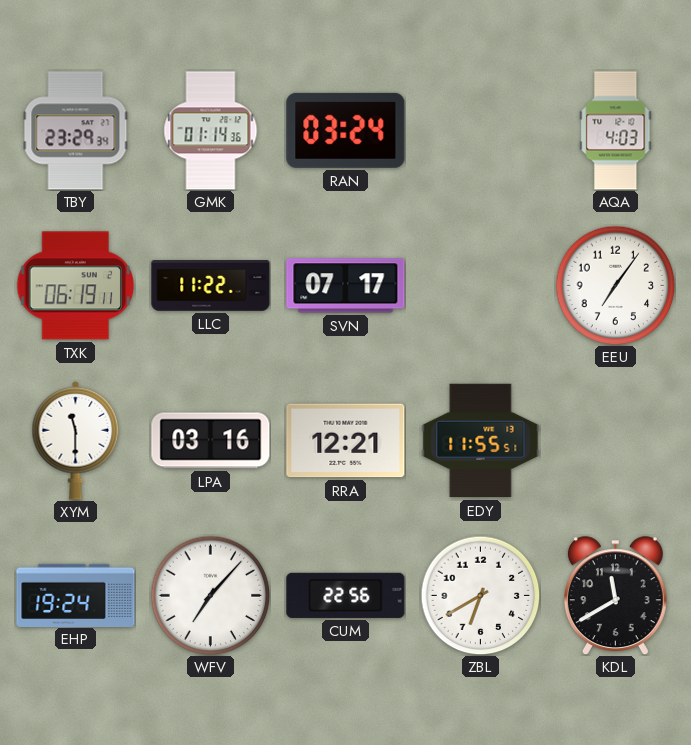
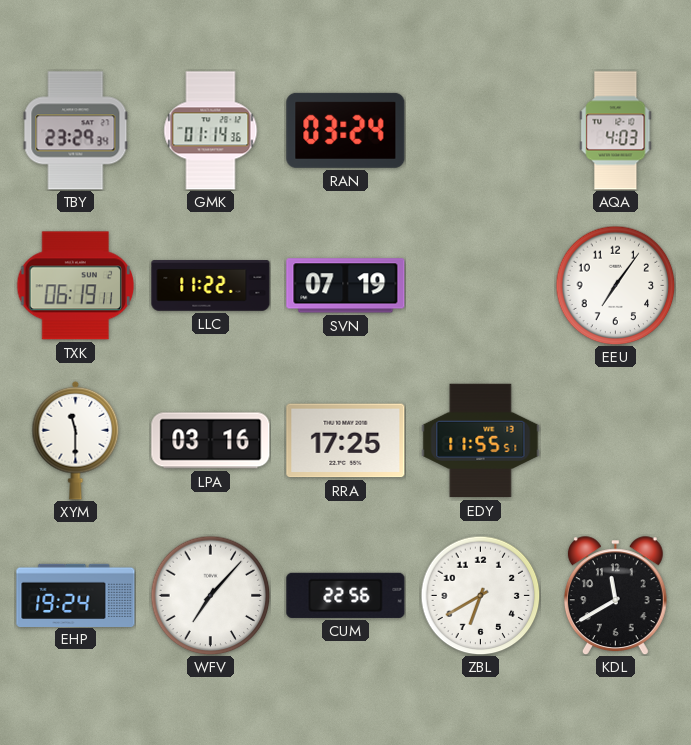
SVN: 07:17 -> 07:19
RRA: 12:21 -> 17:25
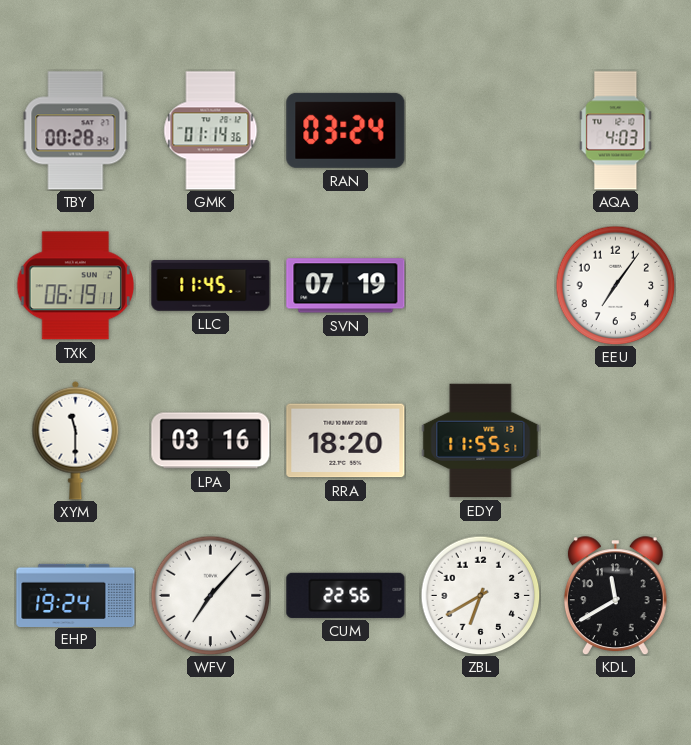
TBY: 23:29 -> 00:28
LLC: 11:22 -> 11:45
RRA: 17:25 -> 18:20
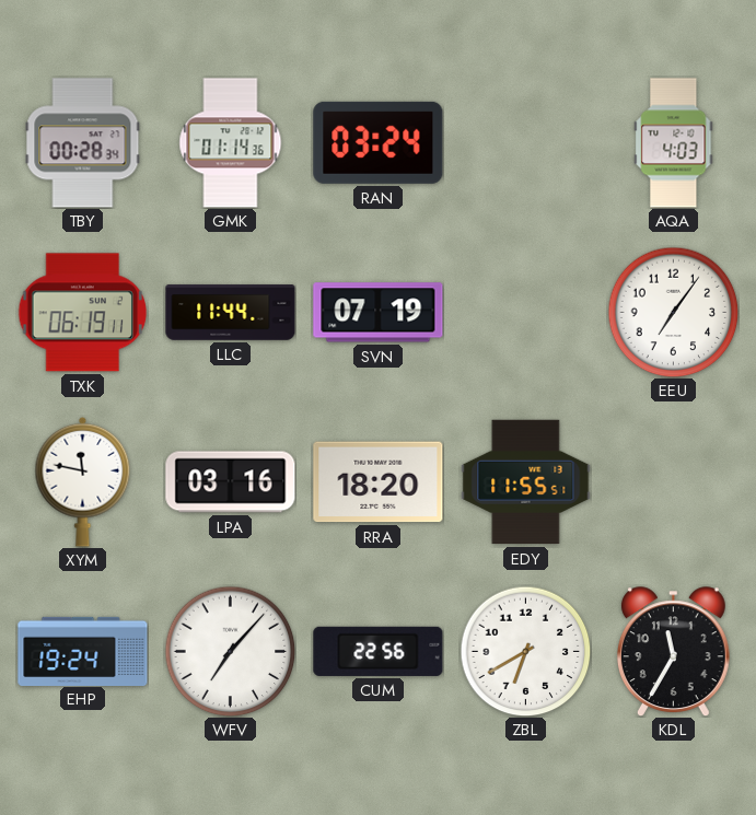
LLC: 11:45 -> 11:44
XYM: 11:30 -> 11:47
KDL: 11:40 -> 11:35
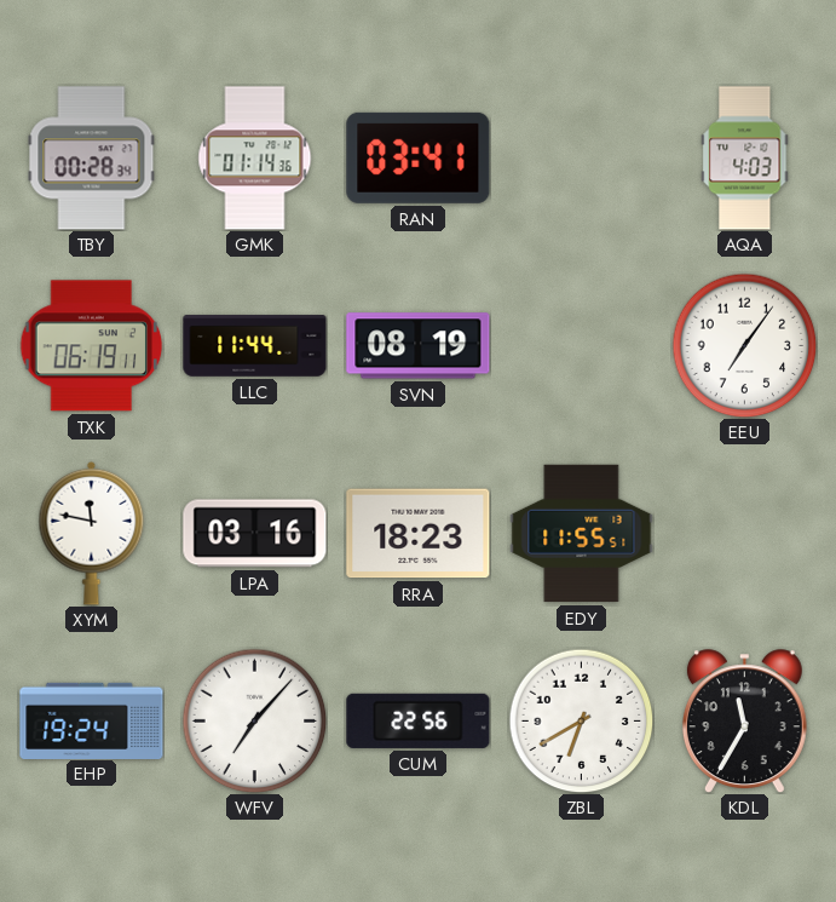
RAN: 03:24 -> 03:41
SVN: 07:19 -> 08:19
RRA: 18:20 -> 18:23
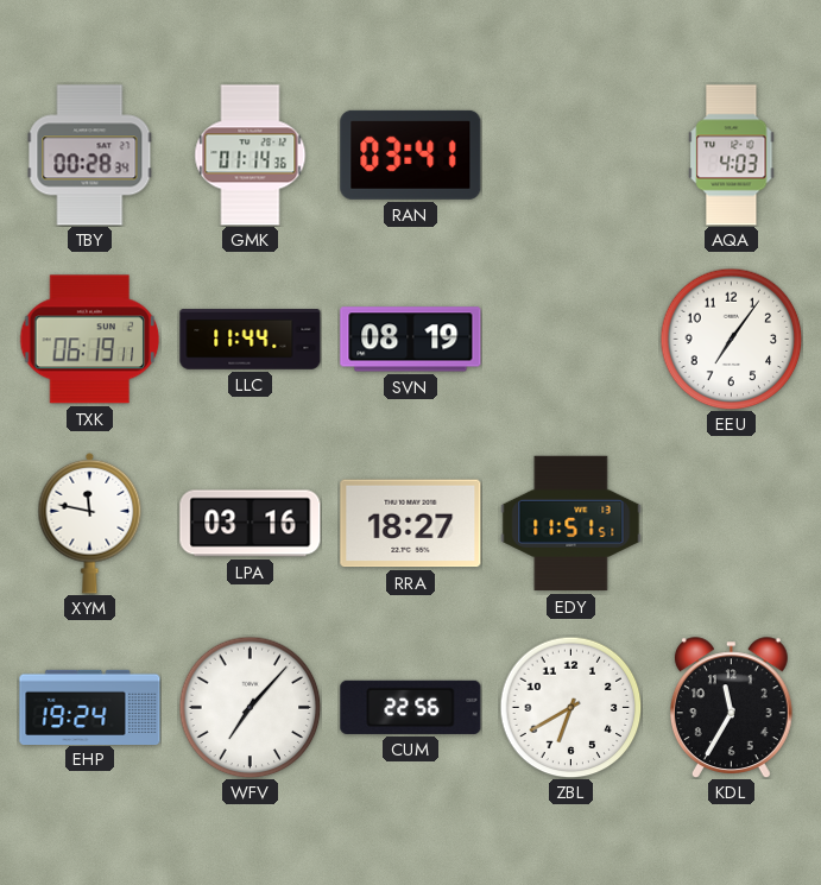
RRA: 18:23 -> 18:27
EDY: 11:55 -> 11:51
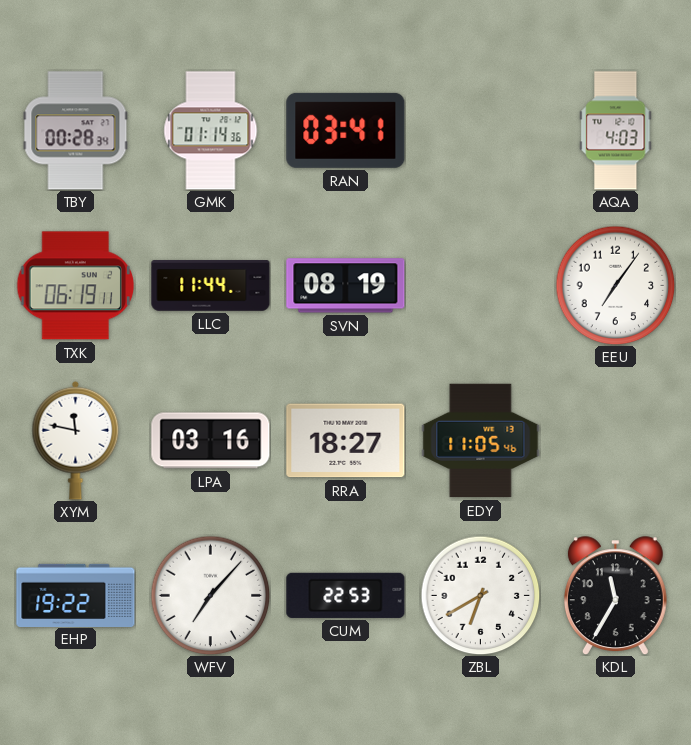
EDY: 11:51 -> 11:05
EHP: 19:24 -> 19:22
CUM: 22:56 -> 22:53
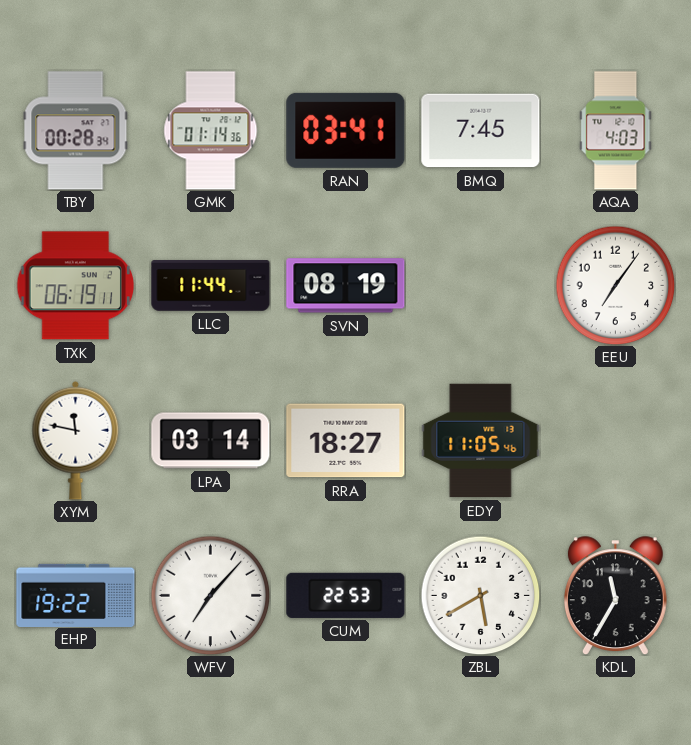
BMQ: none -> 7:45
LPA: 03:16 -> 03:14
ZBL: 6:40 -> 5:40
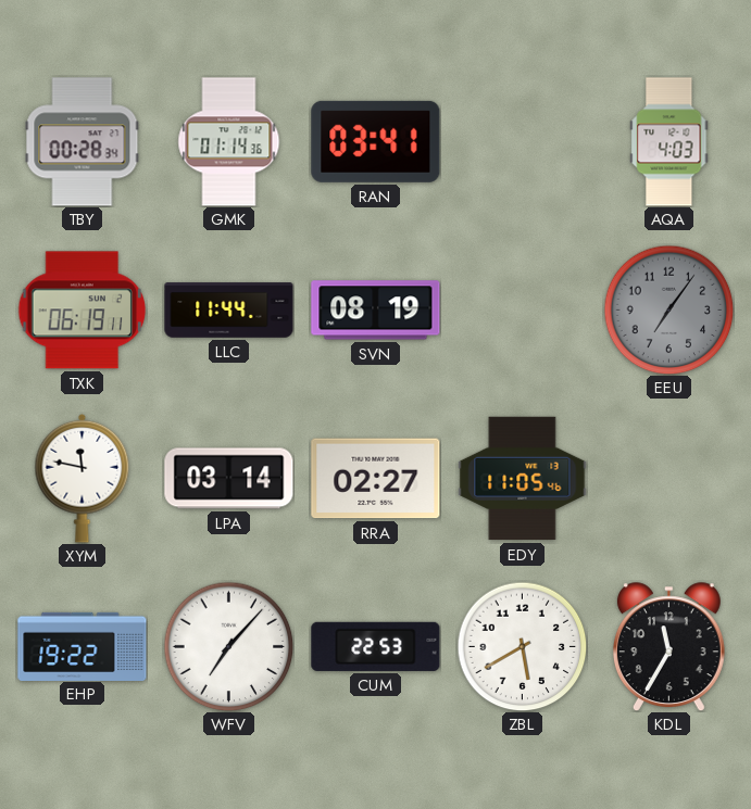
BMQ: 7:45 -> none
EEU dial: white -> grey
RRA: 18:27 -> 02:27
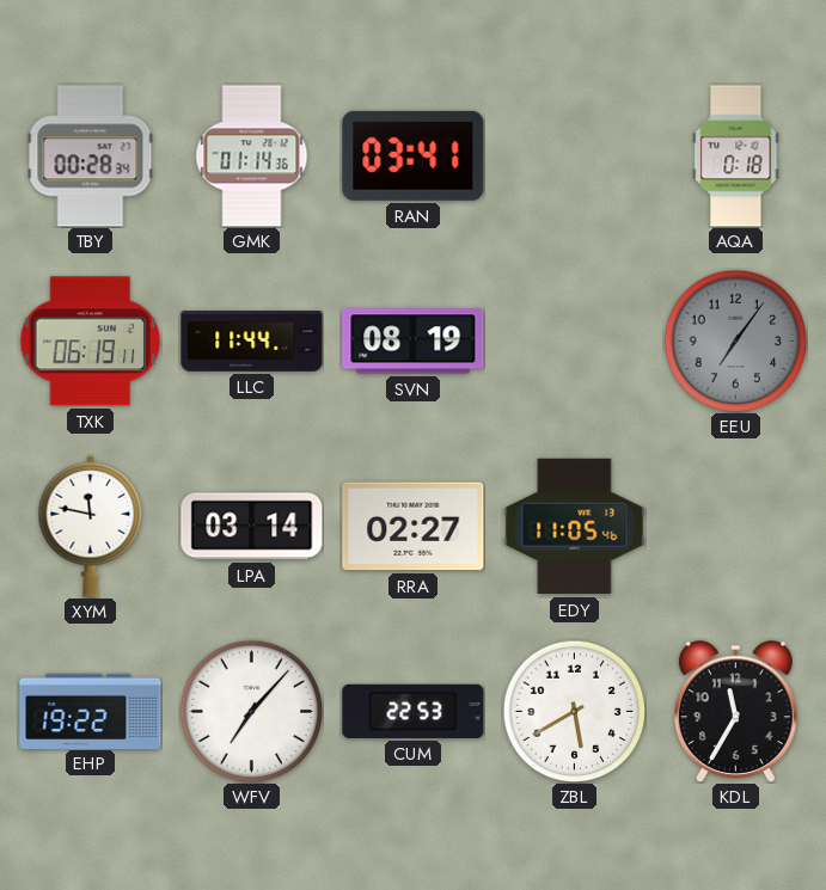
AQA: 4:03 -> 0:18
